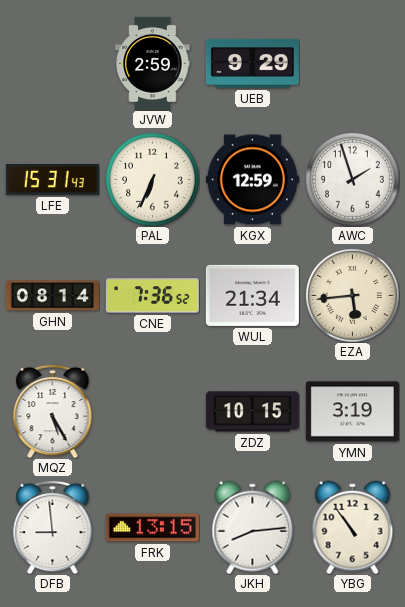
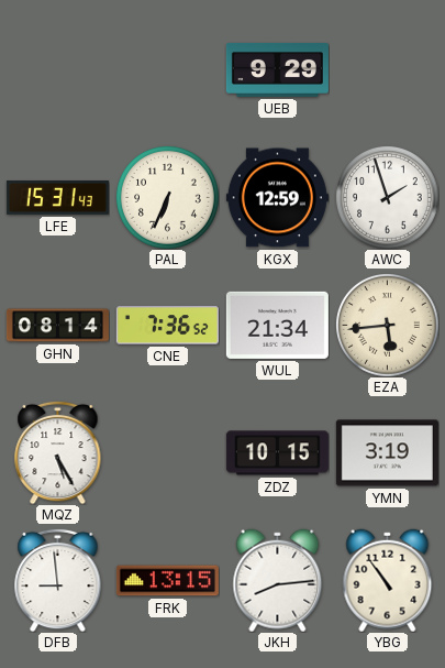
JVW: 2:59 -> none
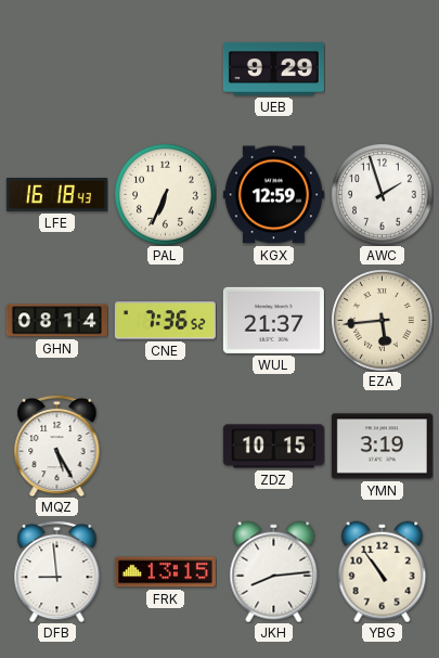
LFE: 15:31 -> 16:18
WUL: 21:34 -> 21:37
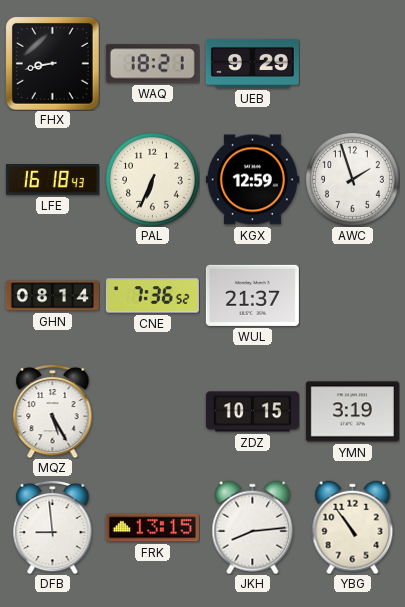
FHX: none -> 8:43
WAQ: none -> 18:21
EZA: 5:44 -> none
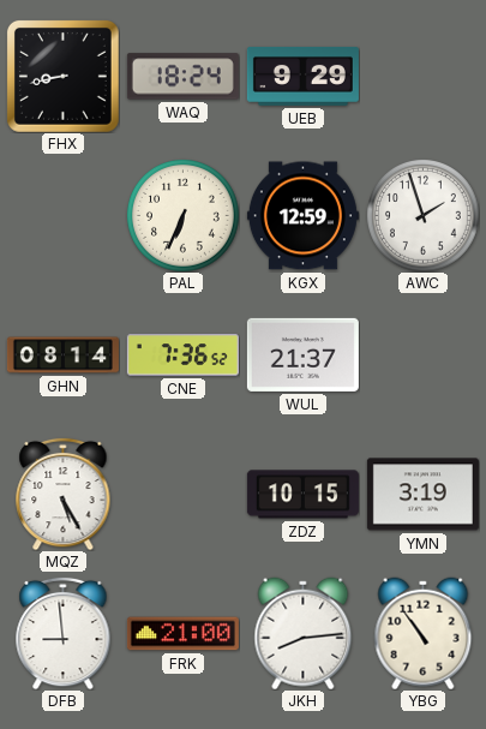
WAQ: 18:21 -> 18:24
LFE: 16:18 -> none
FRK: 13:15 -> 21:00
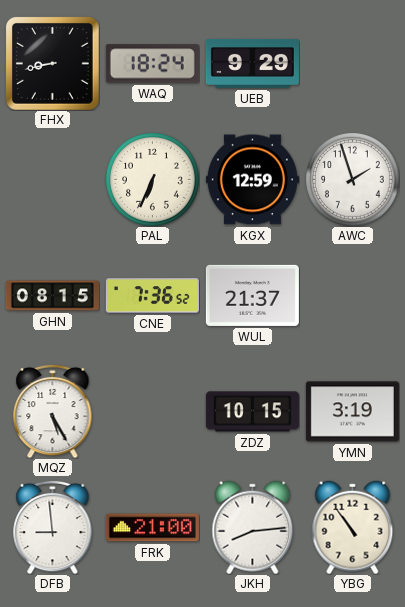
GHN: 08:14 -> 08:15
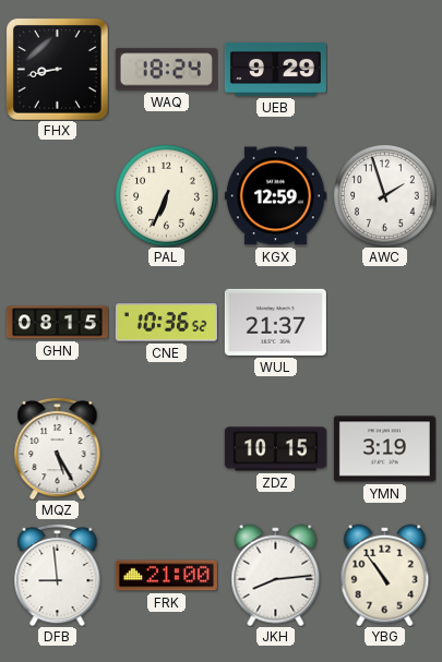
CNE: 7:36 -> 10:36
